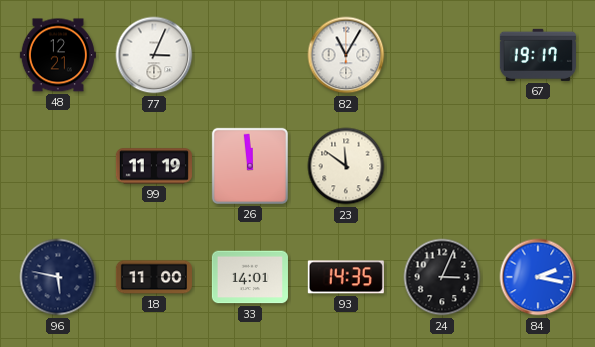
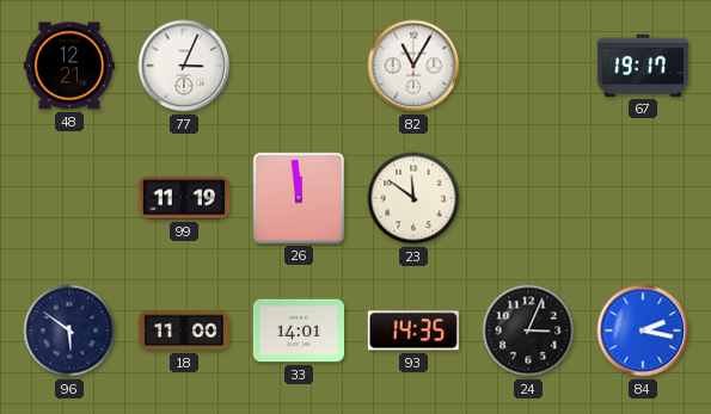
96: 5:47 -> 5:51
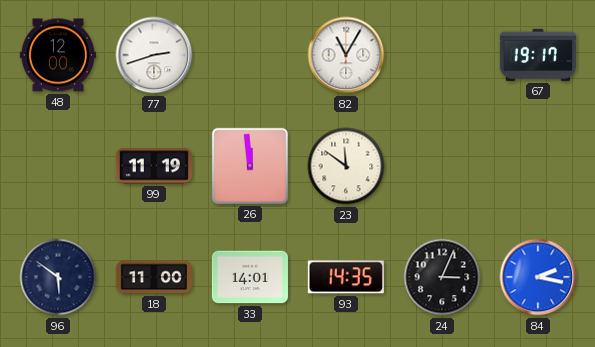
48: 12:21 -> 12:00
77: 3:04 -> 2:42
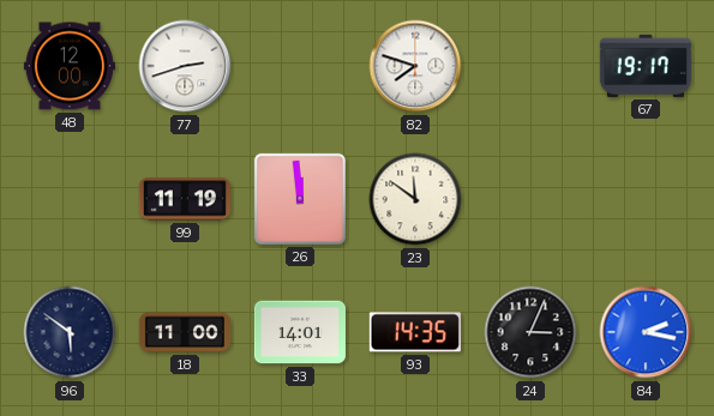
82: 11:05 -> 7:48
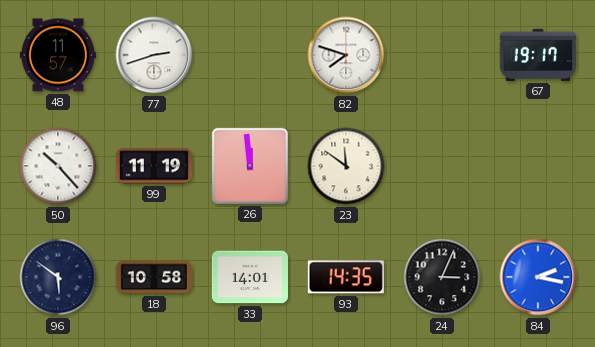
48: 12:00 -> 11:57
50: none -> 10:23
18: 11:00 -> 10:58
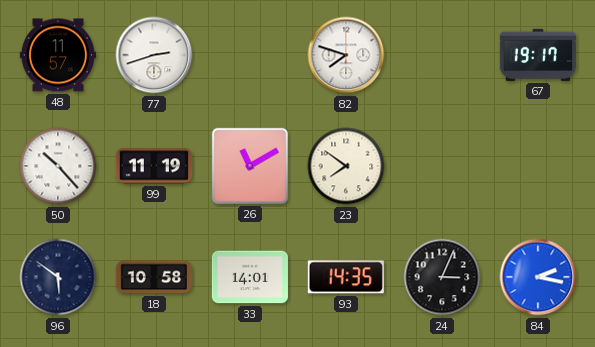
26: 11:59 -> 11:10
23: 11:51 -> 7:51
